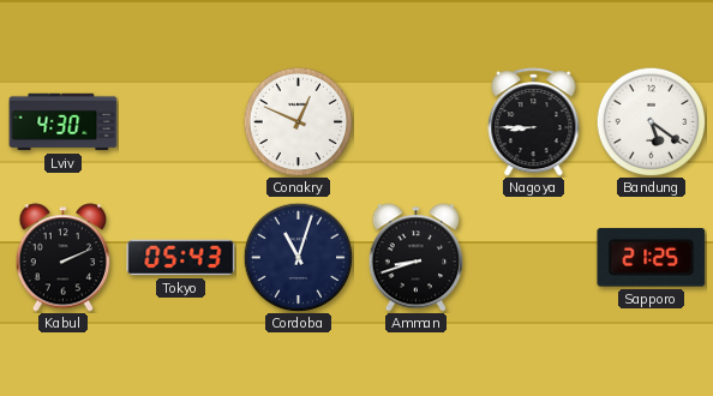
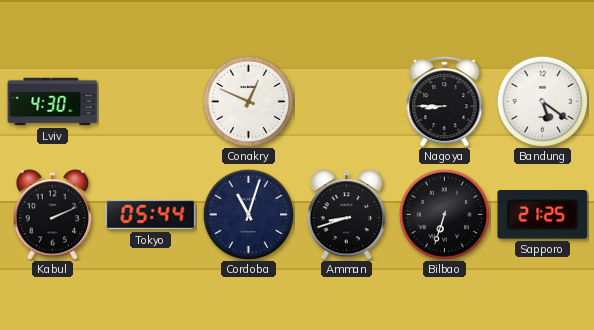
Tokyo: 05:43 -> 05:44
Bilbao: none -> 6:33
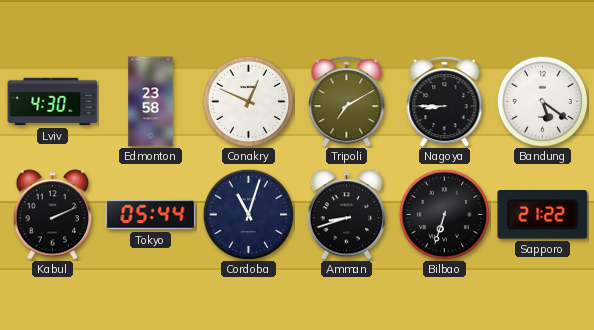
Edmonton: none -> 23:58
Tripoli: none -> 7:10
Sapporo: 21:25 -> 21:22
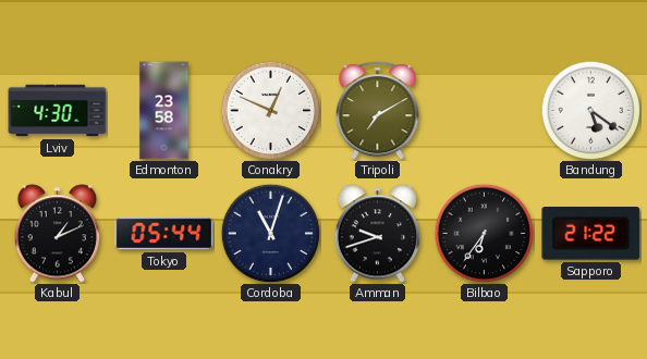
Nagoya: 8:45 -> none
Kabul: 2:11 -> 1:11
Amman: 8:42 -> 9:42
Bilbao: 6:33 -> 6:36
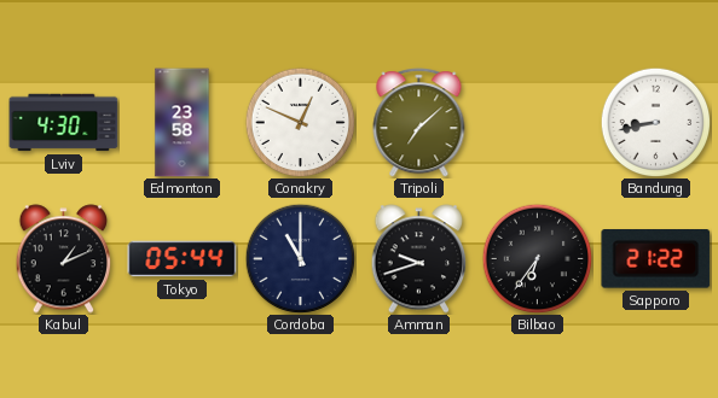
Tripoli: 7:10 -> 7:08
Bandung: 5:21 -> 8:43
Cordoba: 11:03 -> 11:00
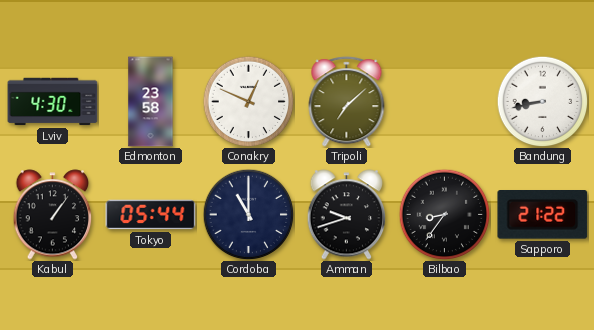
Kabul: 1:11 -> 1:06
Bilbao: 6:36 -> 8:36
